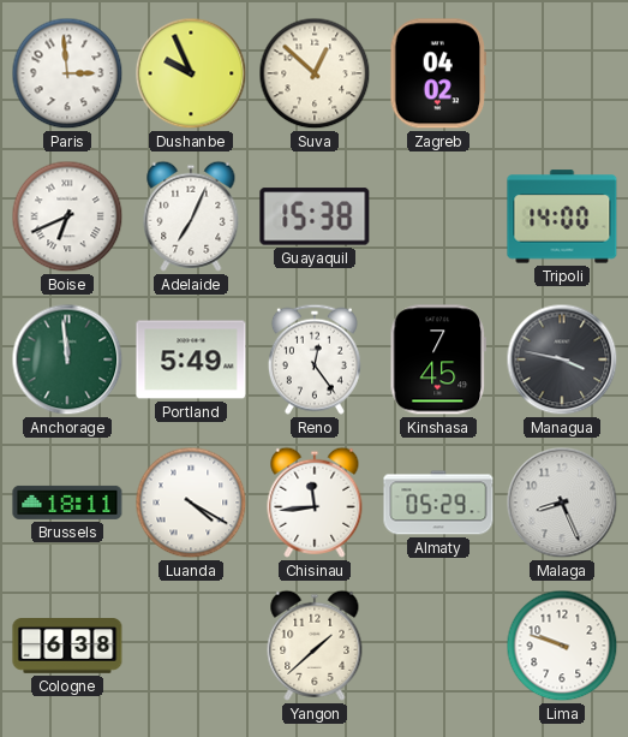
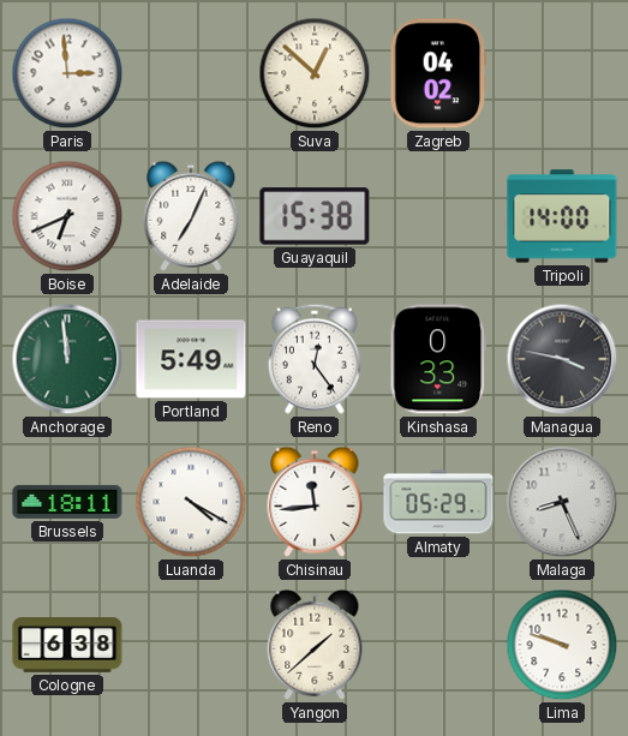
Dushanbe: 9:56 -> none
Kinshasa: 7:45 -> 0:33
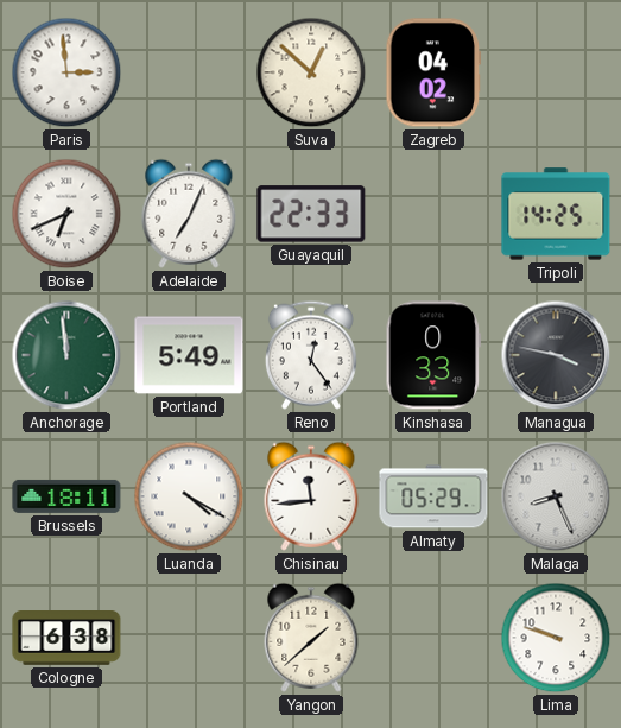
Guayaquil: 15:38 -> 22:33
Tripoli: 14:00 -> 14:25
